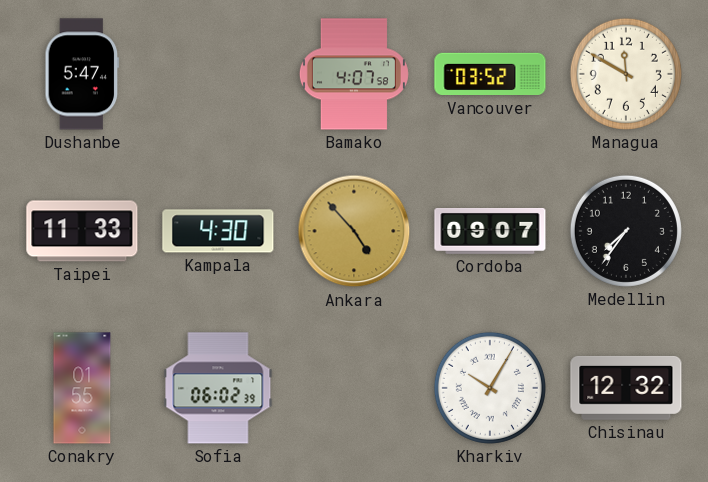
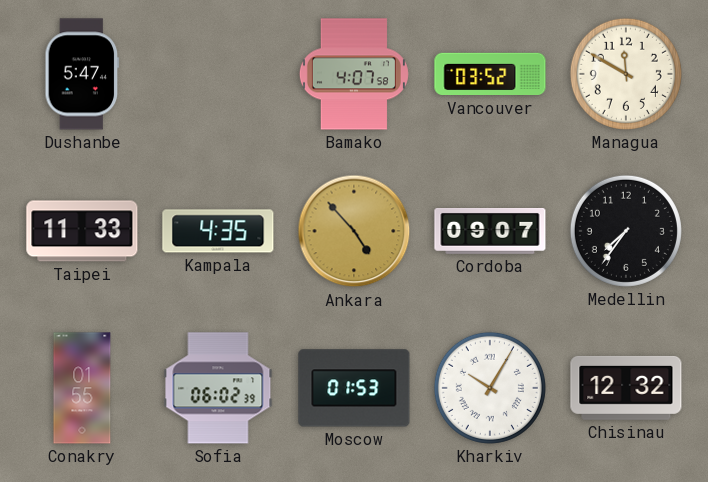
Kampala: 4:30 -> 4:35
Moscow: none -> 01:53
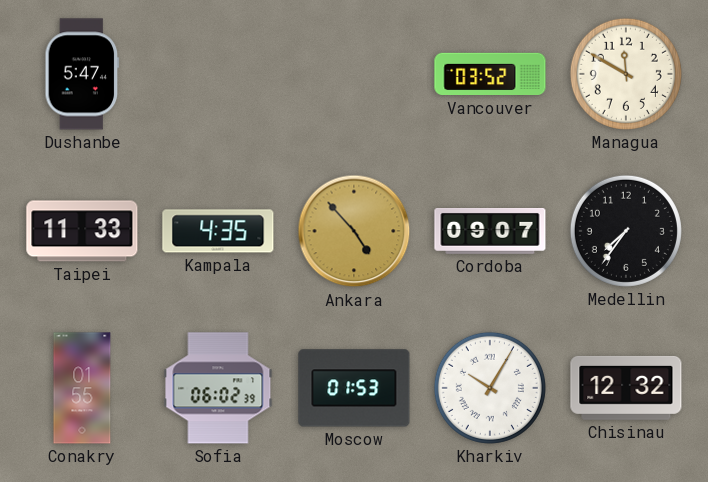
Bamako: 4:07 -> none
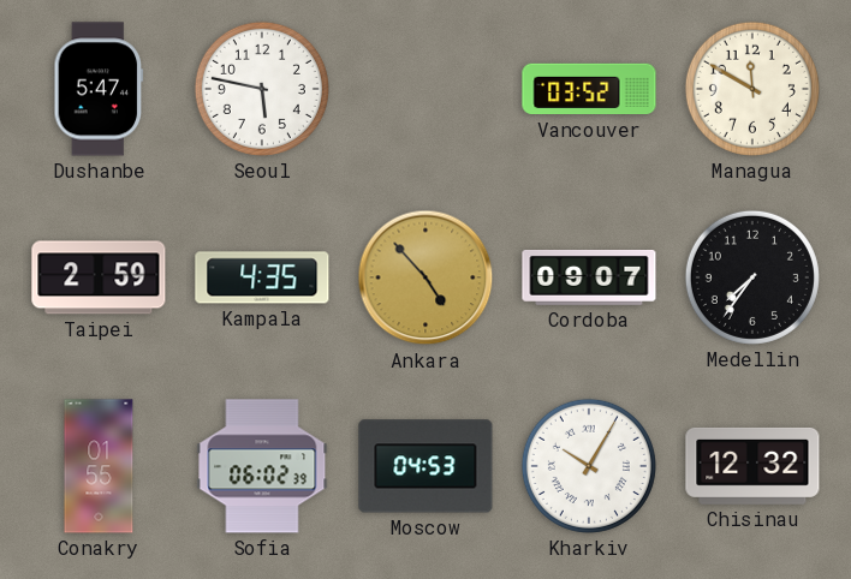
Seoul: none -> 5:47
Taipei: 11:33 -> 2:59
Moscow: 01:53 -> 04:53
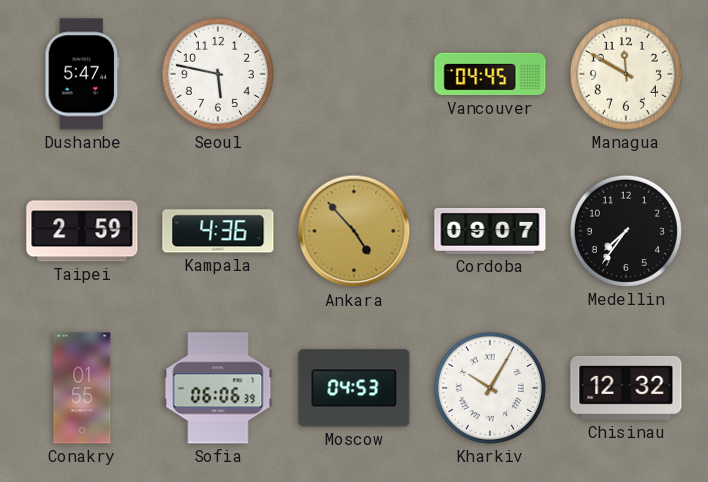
Vancouver: 03:52 -> 04:45
Kampala: 4:35 -> 4:36
Sofia: 06:02 -> 06:06
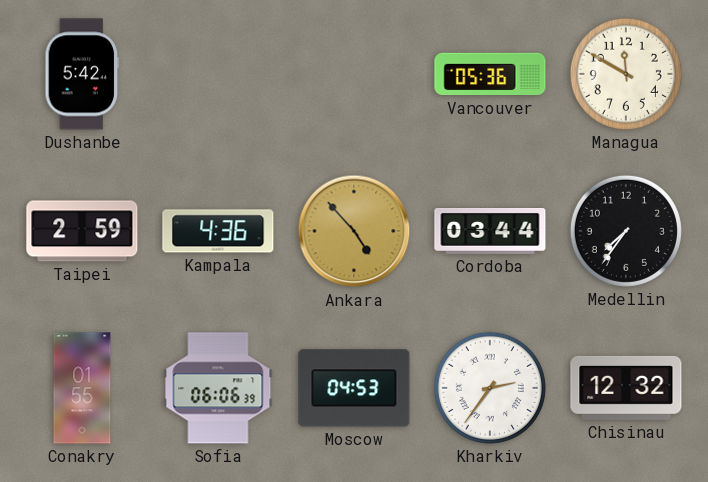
Dushanbe: 5:47 -> 5:42
Seoul: 5:47 -> none
Vancouver: 04:45 -> 05:36
Cordoba: 09:07 -> 03:44
Kharkiv: 10:05 -> 2:36
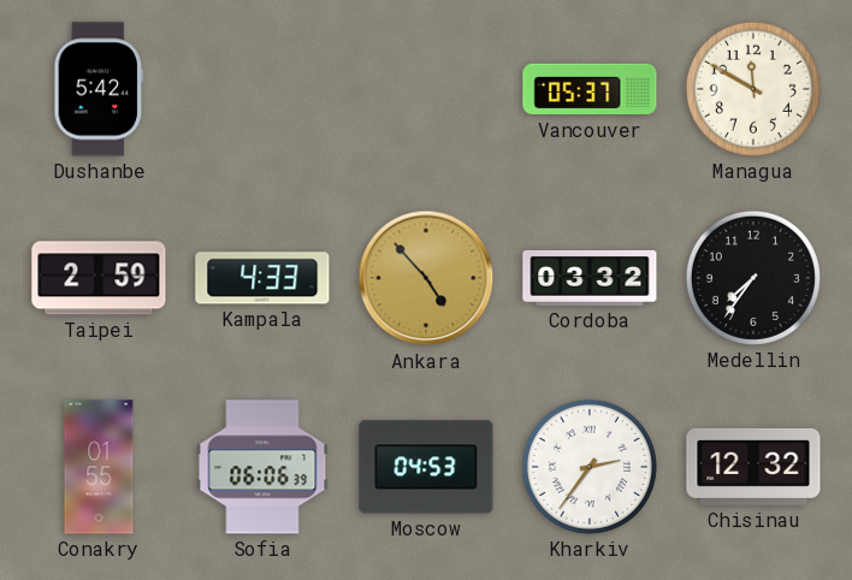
Vancouver: 05:36 -> 05:37
Kampala: 4:36 -> 4:33
Cordoba: 03:44 -> 03:32
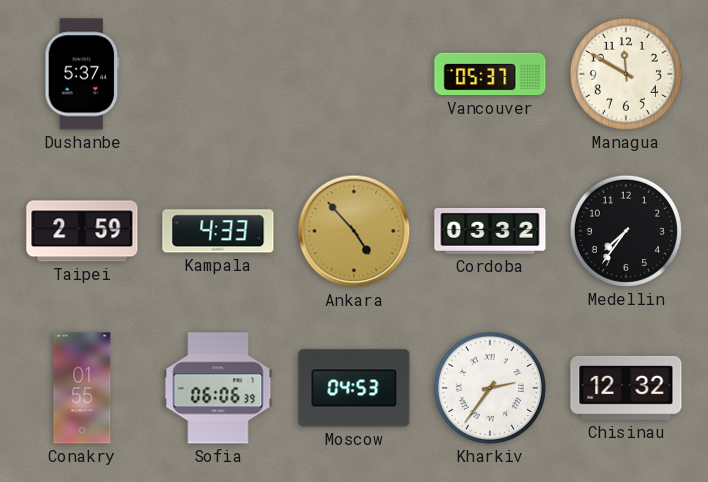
Dushanbe: 5:42 -> 5:37
